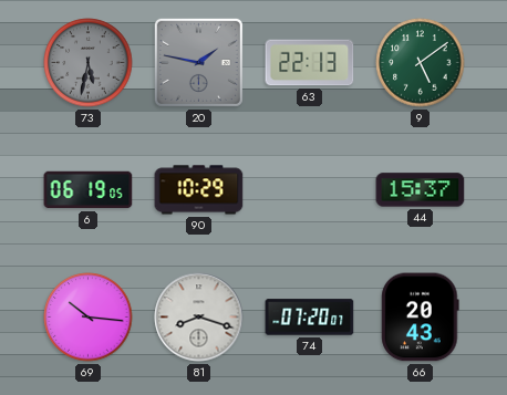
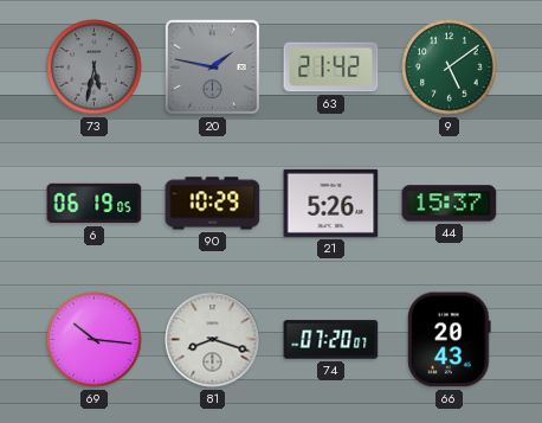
63: 22:13 -> 21:42
21: none -> 5:26
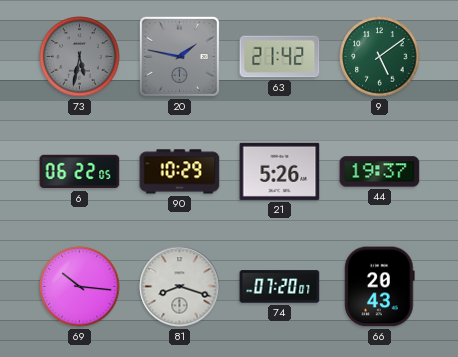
6: 06:19 -> 06:22
44: 15:37 -> 19:37
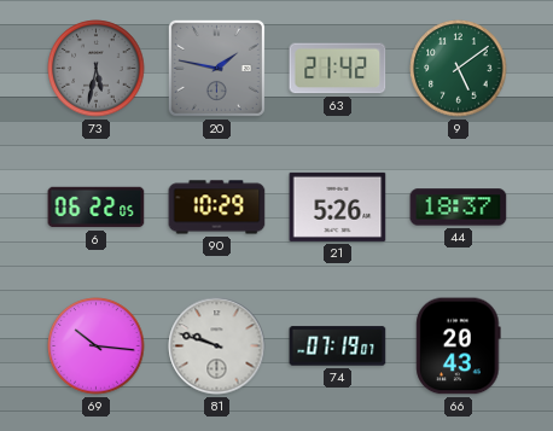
44: 19:37 -> 18:37
81: 8:18 -> 9:48
74: 07:20 -> 07:19
